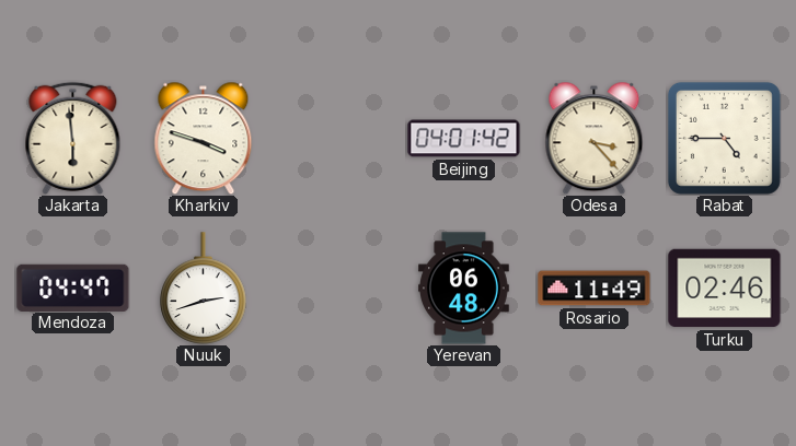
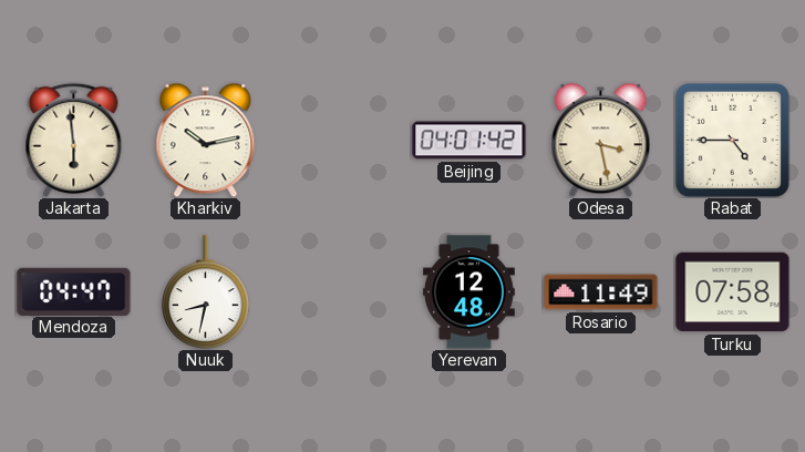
Kharkiv: 3:48 -> 10:13
Odesa: 3:23 -> 3:28
Nuuk: 2:42 -> 8:32
Yerevan: 06:48 -> 12:48
Turku: 02:46 -> 07:58
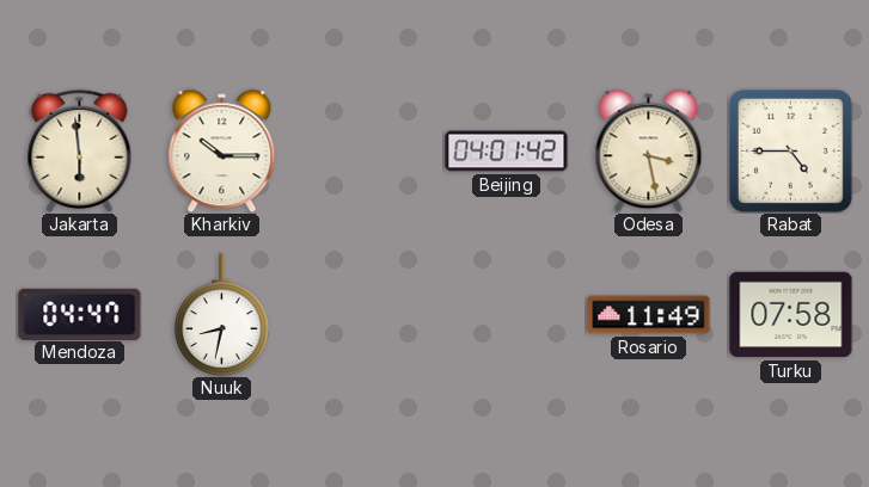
Kharkiv: 10:13 -> 10:15
Yerevan: 12:48 -> none
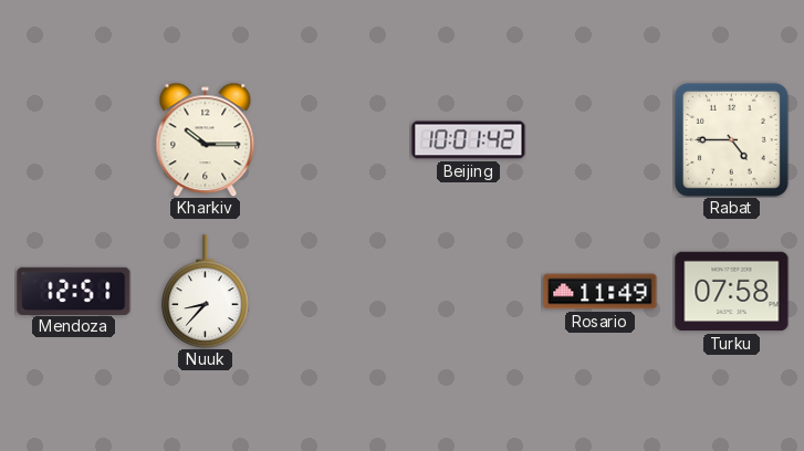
Jakarta: 5:59 -> none
Beijing: 04:01 -> 10:01
Odesa: 3:28 -> none
Mendoza: 04:47 -> 12:51
Nuuk: 8:32 -> 8:37
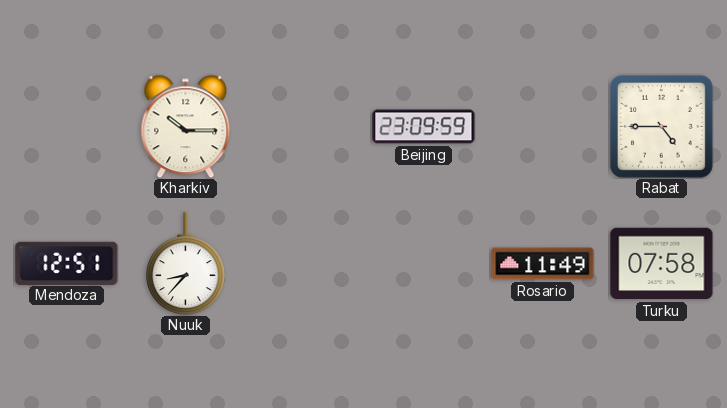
Beijing: 10:01 -> 23:09
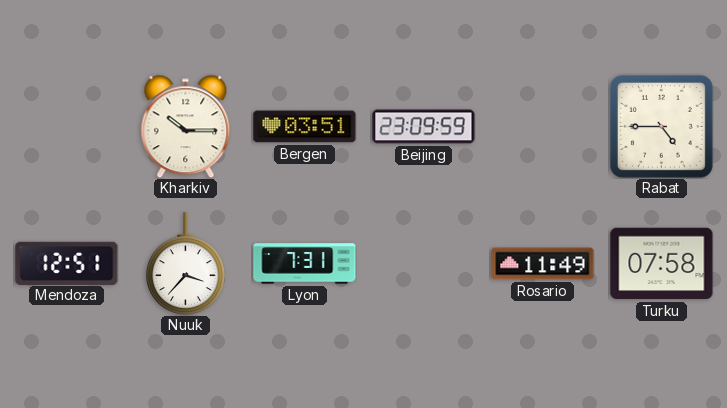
Bergen: none -> 03:51
Nuuk: 8:37 -> 3:37
Lyon: none -> 7:31
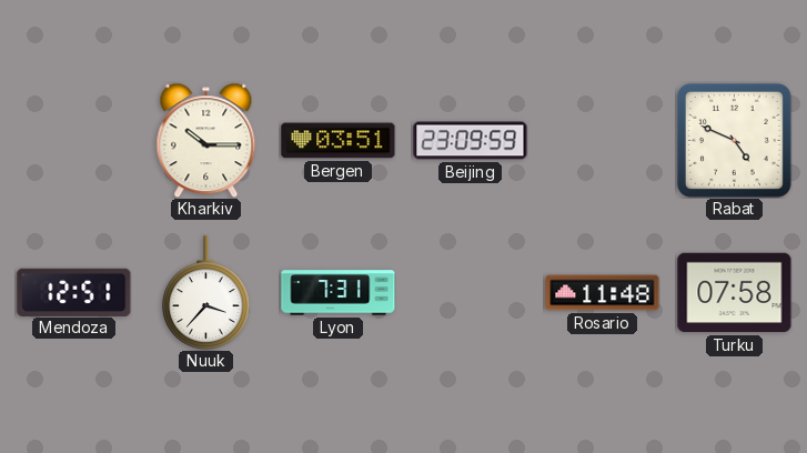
Rabat: 4:45 -> 4:49
Rosario: 11:49 -> 11:48
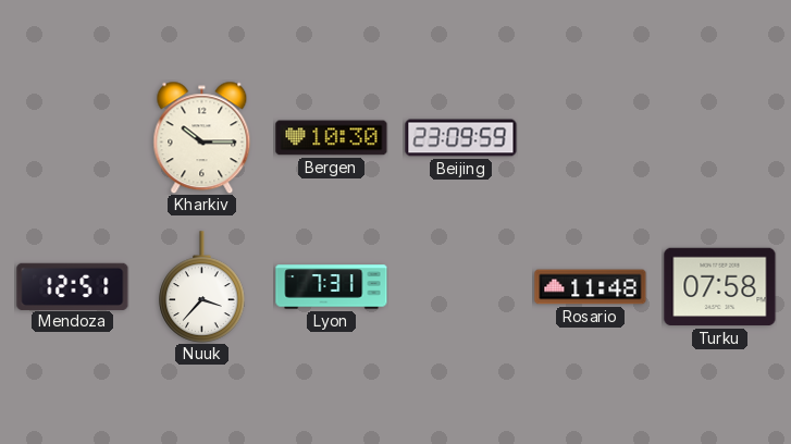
Bergen: 03:51 -> 10:30
Rabat: 4:49 -> none
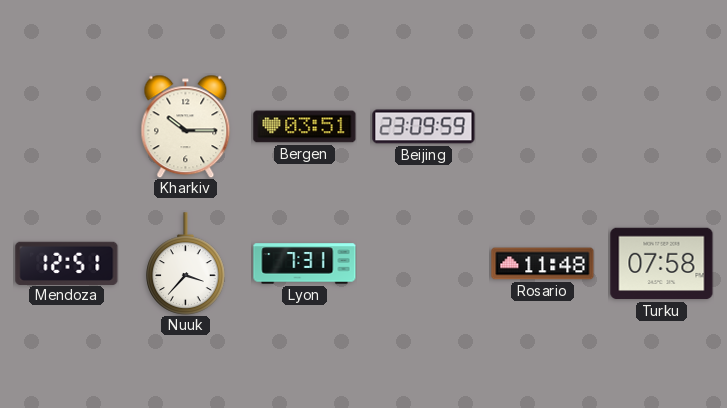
Bergen: 10:30 -> 03:51
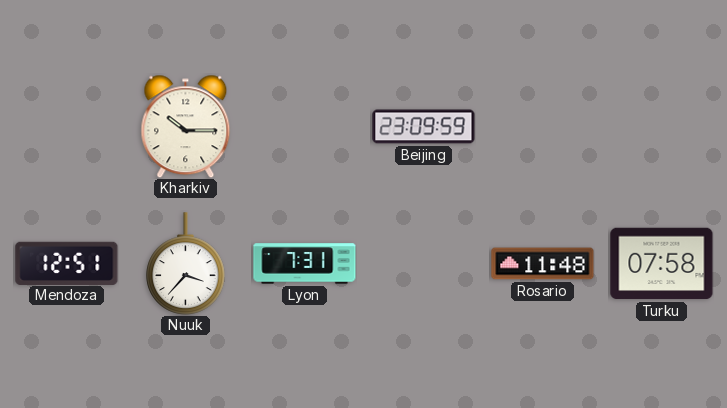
Bergen: 03:51 -> none
